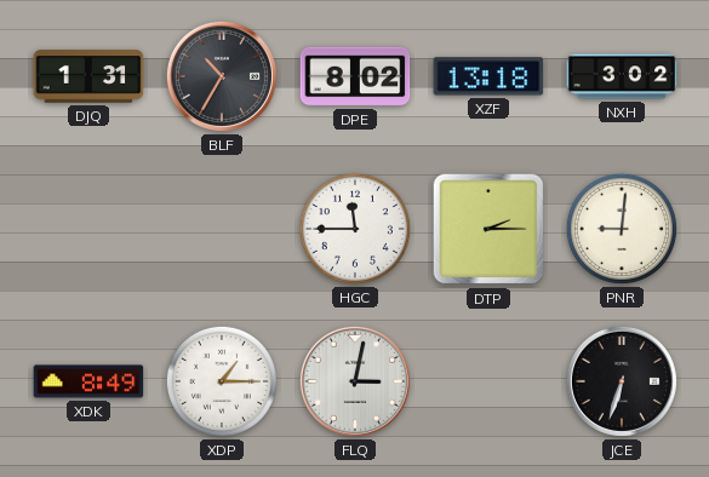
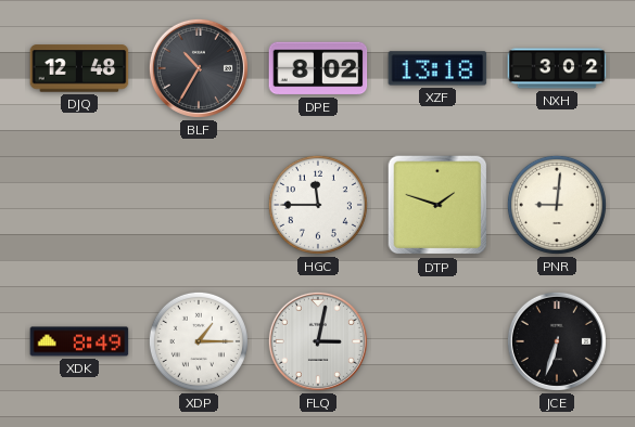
DJQ: 1:31 -> 12:48
DTP: 2:15 -> 1:48
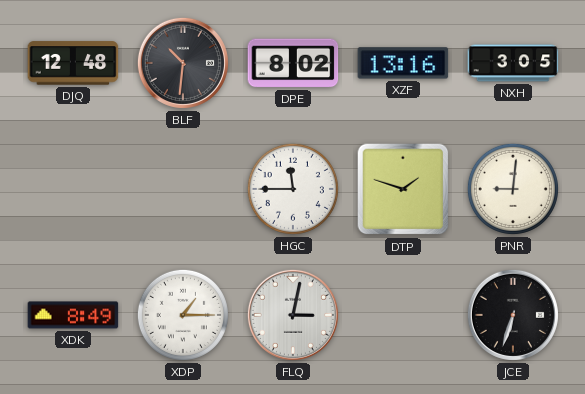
BLF: 10:35 -> 10:31
XZF: 13:18 -> 13:16
NXH: 3:02 -> 3:05
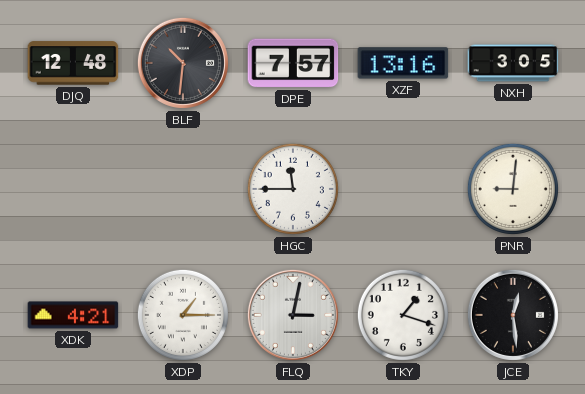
DPE: 8:02 -> 7:57
DTP: 1:48 -> none
XDK: 8:49 -> 4:21
TKY: none -> 1:18
JCE: 6:33 -> 12:29
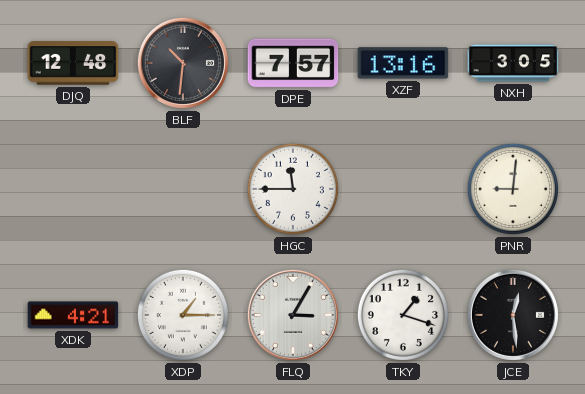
FLQ: 3:02 -> 3:05
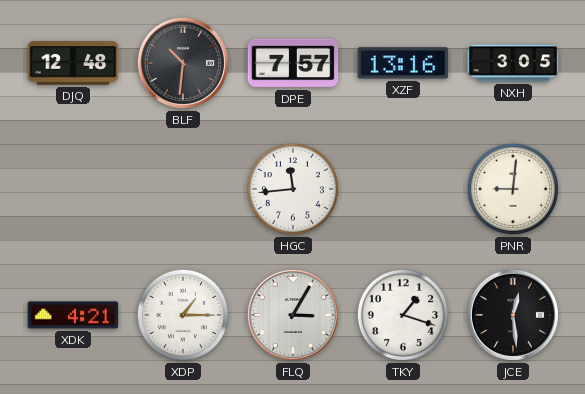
HGC: 11:45 -> 11:44
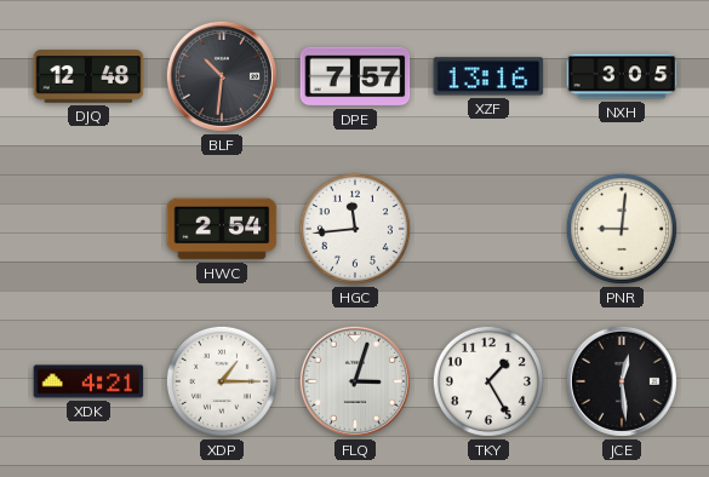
HWC: none -> 2:54
FLQ: 3:05 -> 3:03
TKY: 1:18 -> 1:25
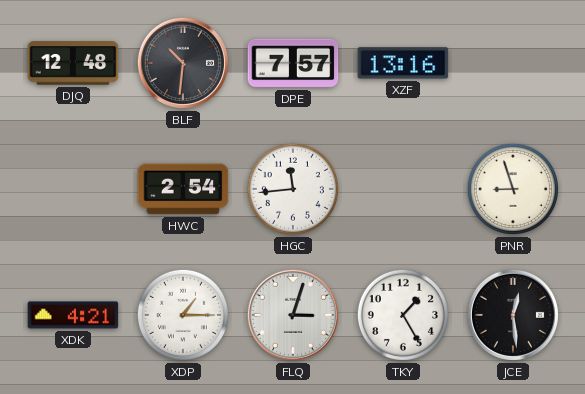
NXH: 3:05 -> none
PNR: 9:01 -> 8:57
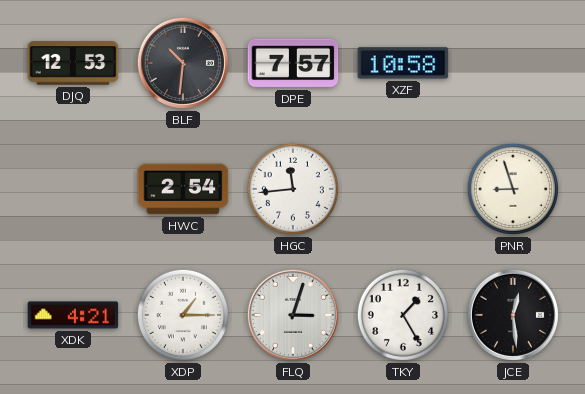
DJQ: 12:48 -> 12:53
XZF: 13:16 -> 10:58
